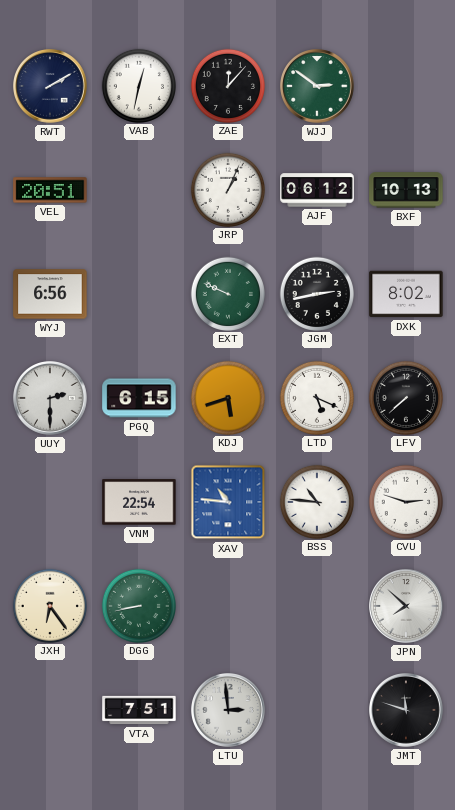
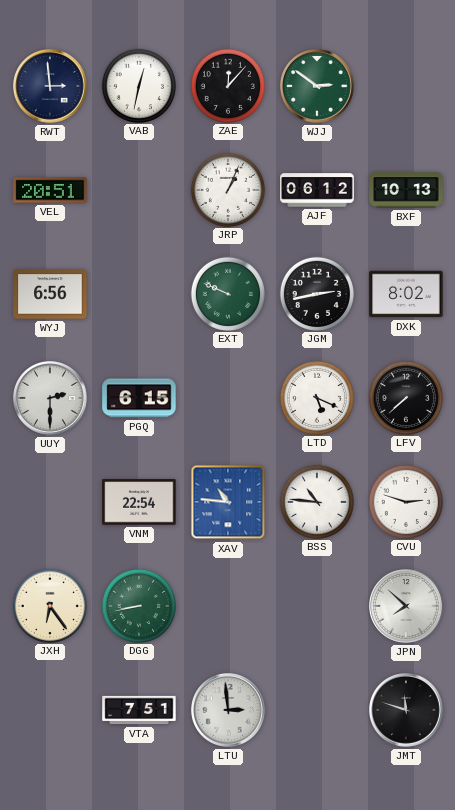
RWT: 2:10 -> 2:59
KDJ: 5:42 -> none
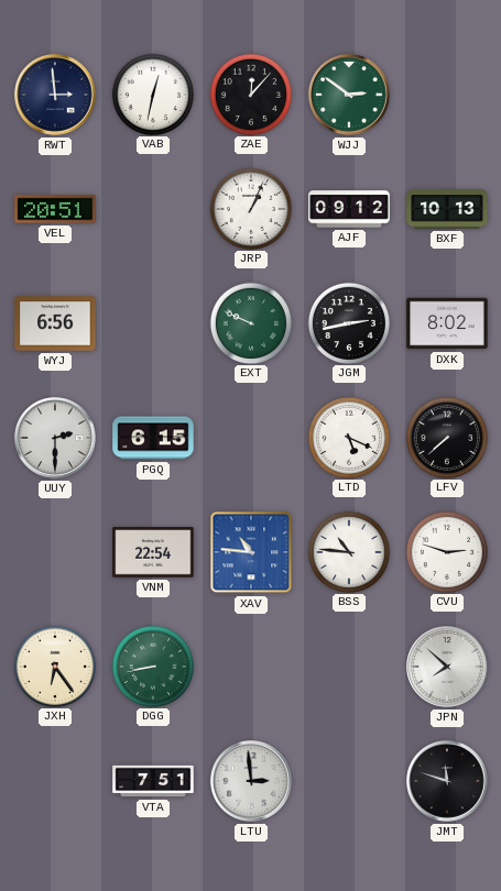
AJF: 06:12 -> 09:12
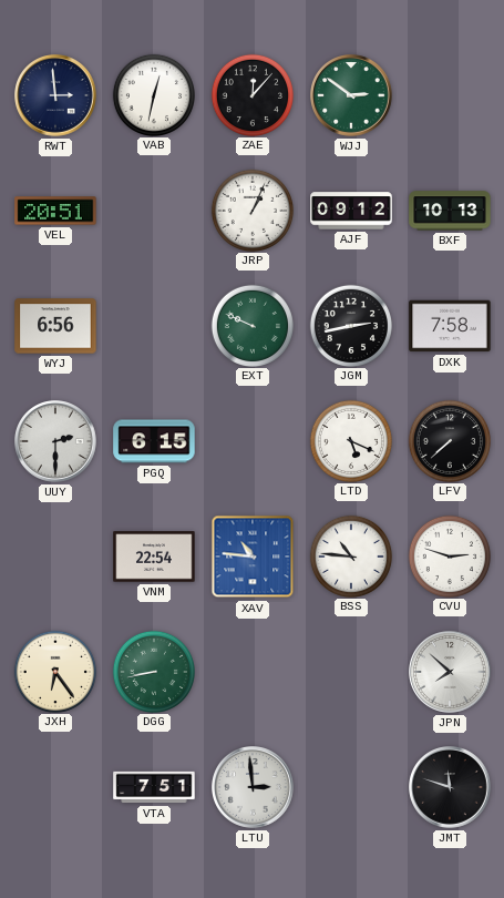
DXK: 8:02 -> 7:58
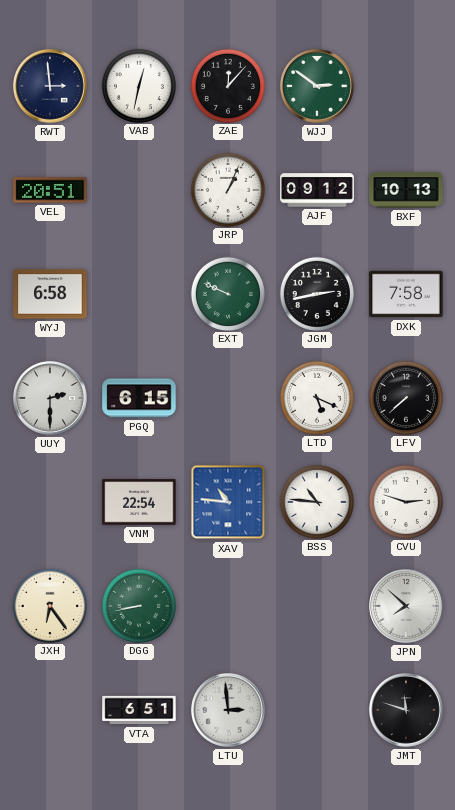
WYJ: 6:56 -> 6:58
VTA: 7:51 -> 6:51
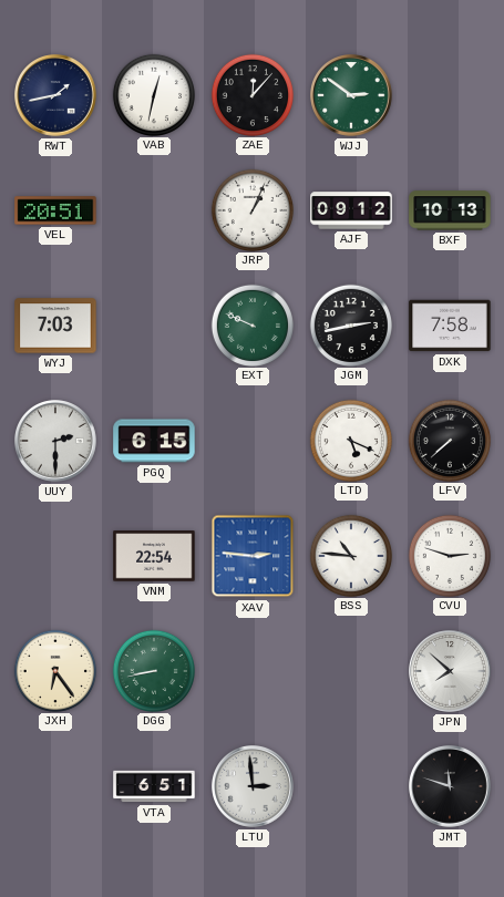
RWT: 2:59 -> 1:43
WYJ: 6:58 -> 7:03
XAV: 10:46 -> 2:46
